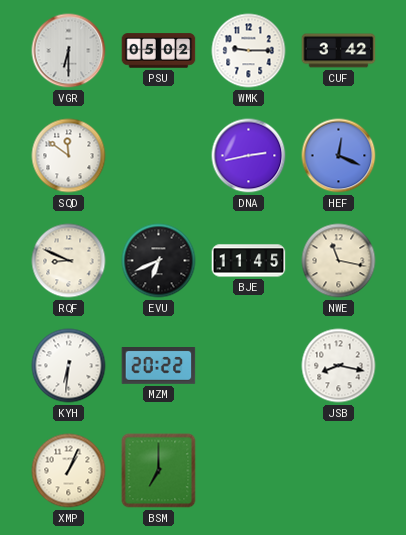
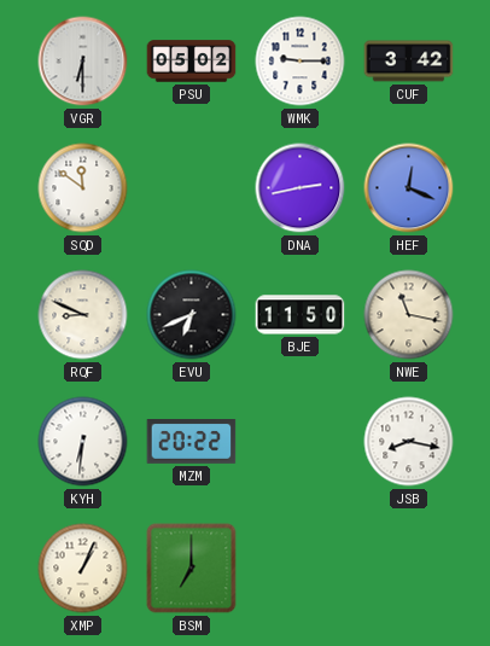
BJE: 11:45 -> 11:50
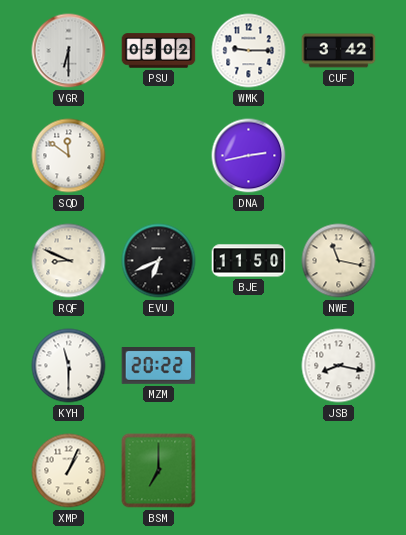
HEF: 12:19 -> none
KYH: 6:31 -> 11:30
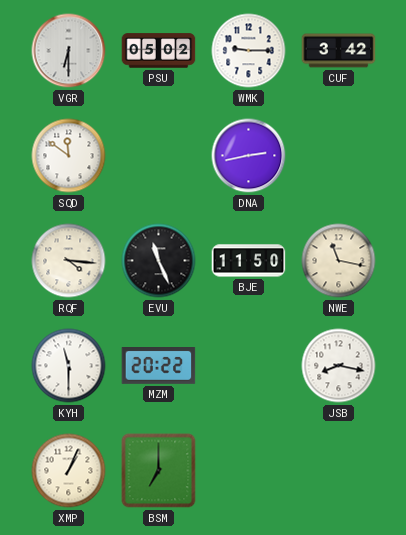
RQF: 8:49 -> 4:16
EVU: 6:41 -> 11:26
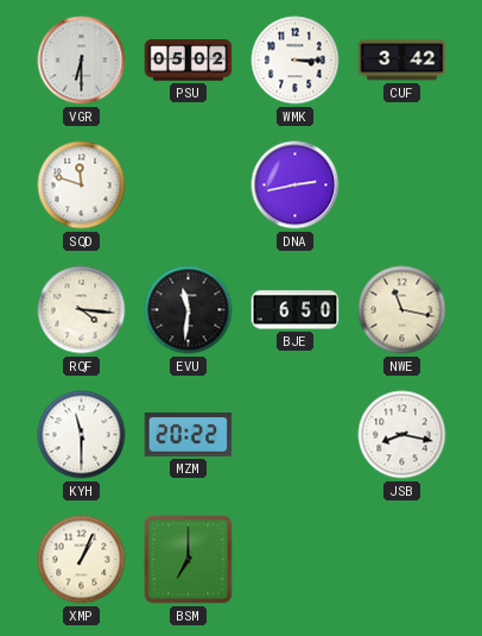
WMK: 9:15 -> 3:15
SQD: 11:51 -> 11:48
EVU: 11:26 -> 11:31
BJE: 11:50 -> 6:50
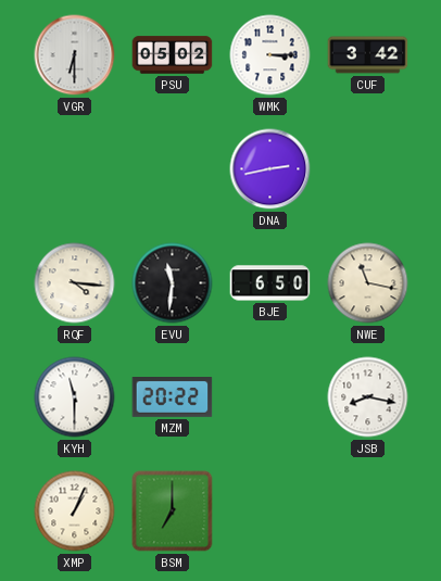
SQD: 11:48 -> none
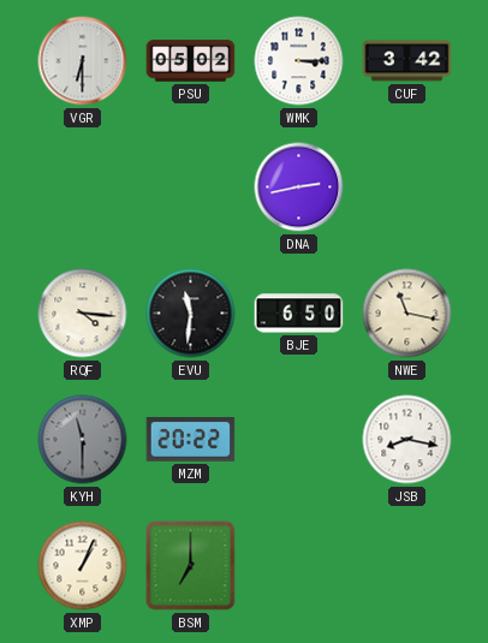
KYH dial: white -> grey
